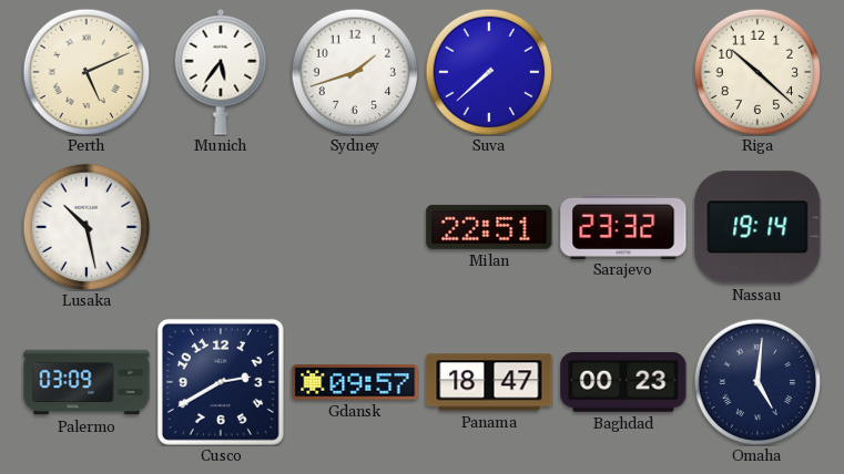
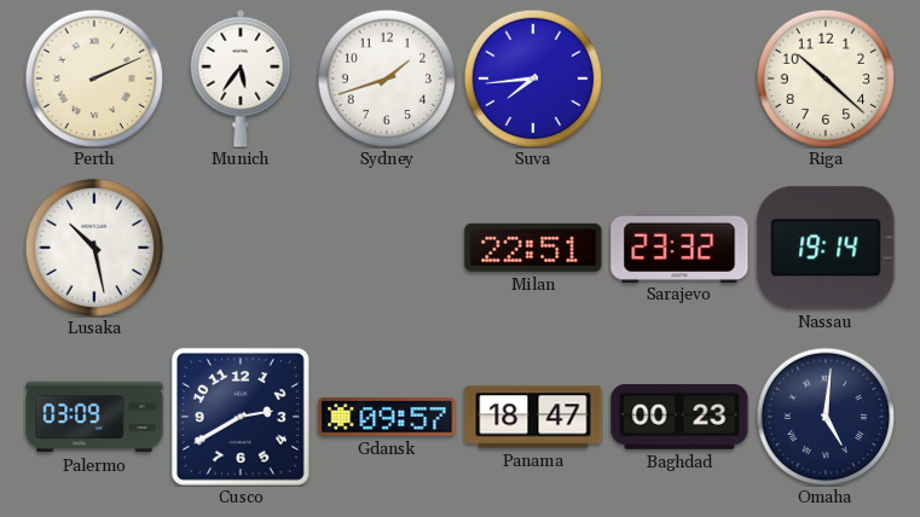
Perth: 5:11 -> 2:11
Suva: 7:38 -> 7:44
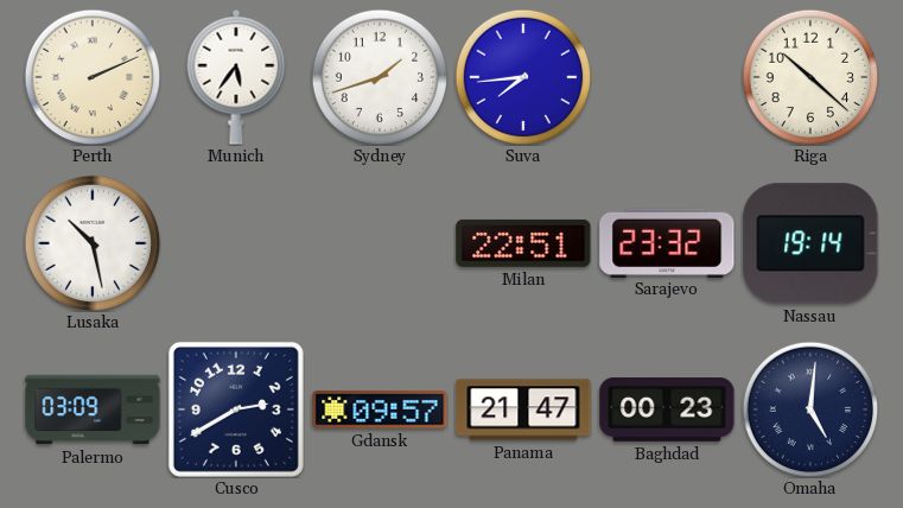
Panama: 18:47 -> 21:47
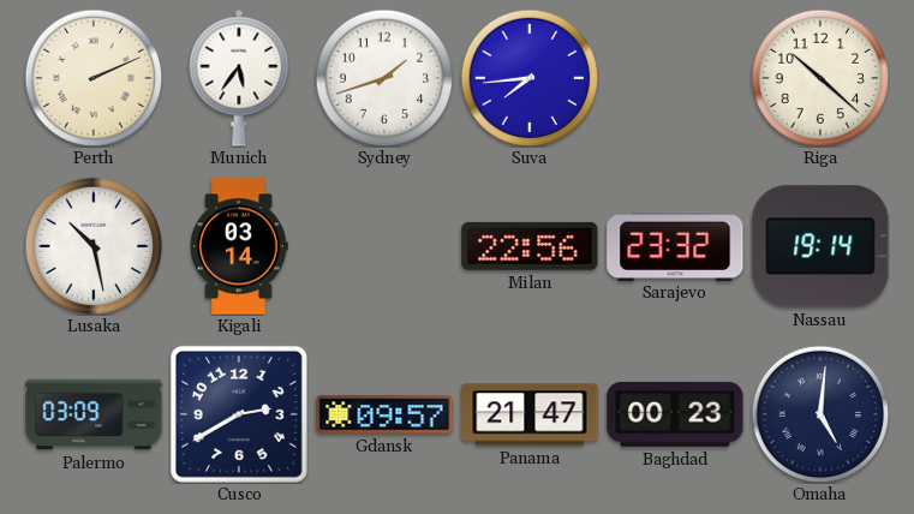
Kigali: none -> 03:14
Milan: 22:51 -> 22:56
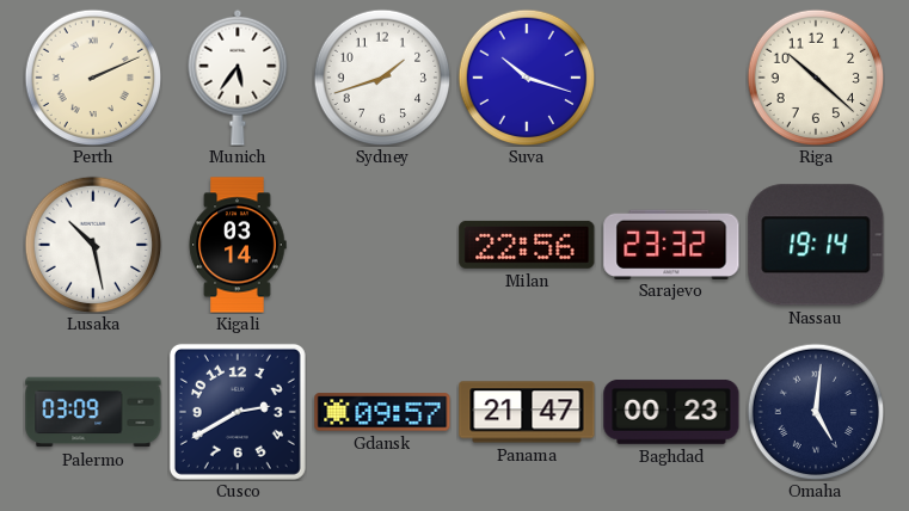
Suva: 7:44 -> 10:18
